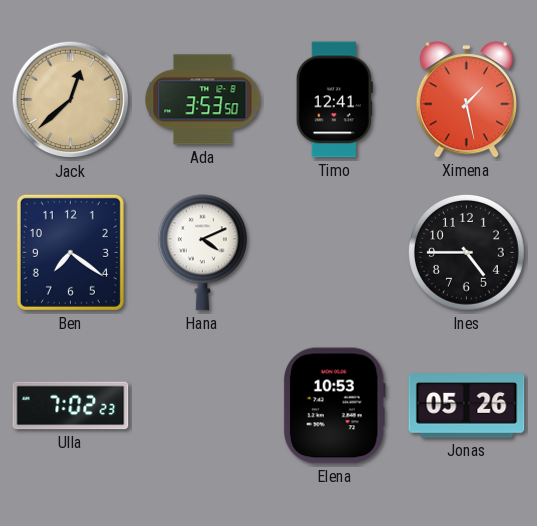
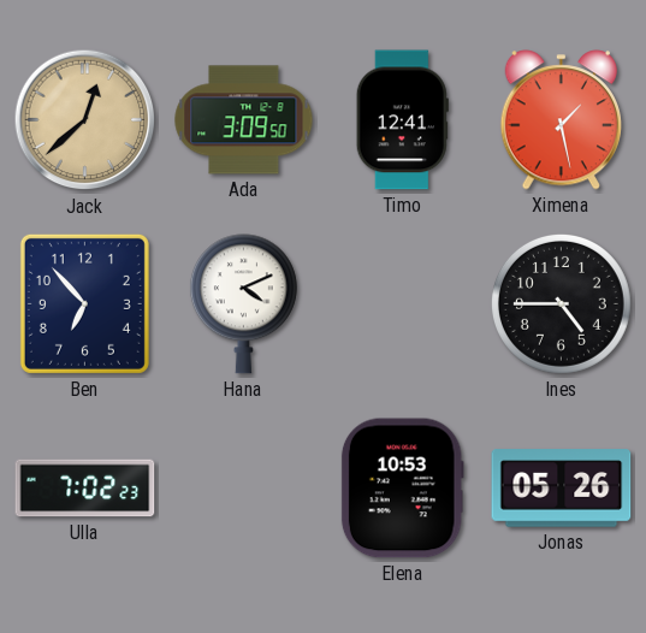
Ada: 3:53 -> 3:09
Ben: 7:21 -> 6:53
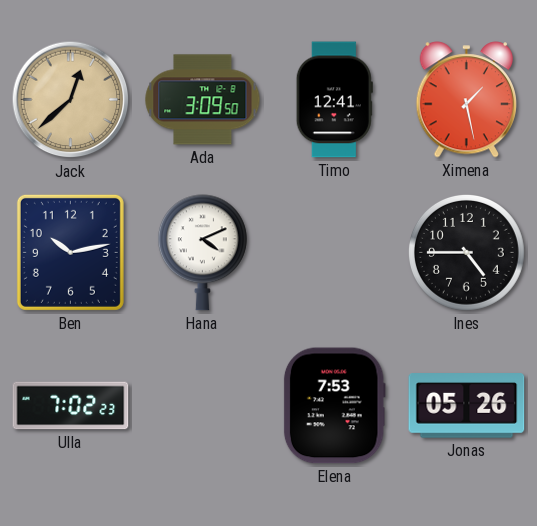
Ben: 6:53 -> 10:13
Elena: 10:53 -> 7:53
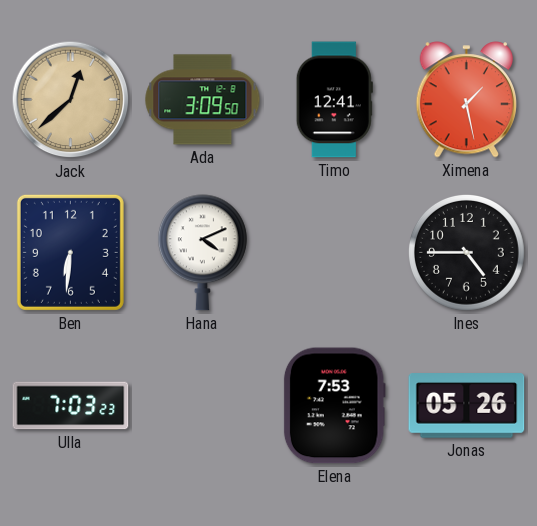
Ben: 10:13 -> 6:31
Ulla: 7:02 -> 7:03
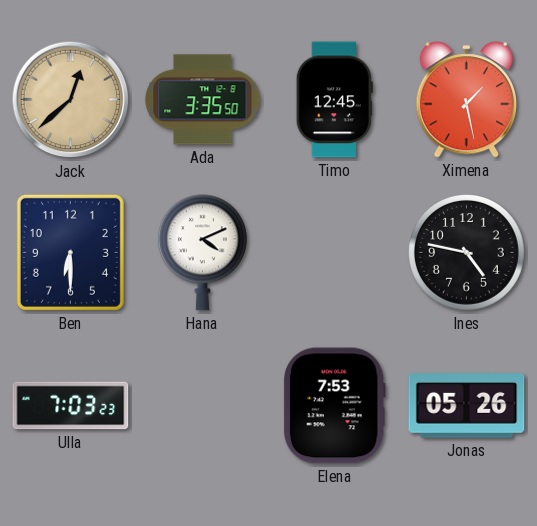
Ada: 3:09 -> 3:35
Timo: 12:41 -> 12:45
Ben: 6:31 -> 6:30
Ines: 4:45 -> 4:47
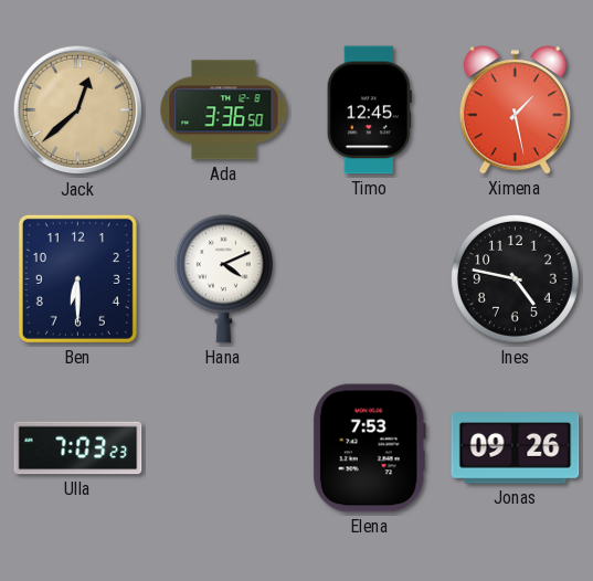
Ada: 3:35 -> 3:36
Jonas: 05:26 -> 09:26
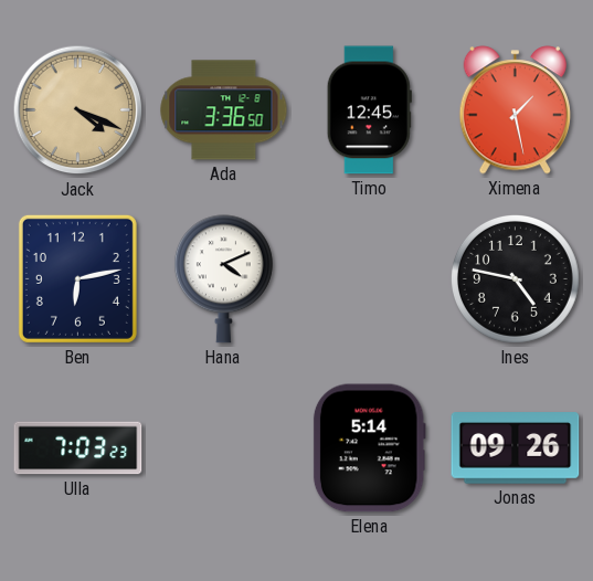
Jack: 12:38 -> 4:19
Ben: 6:30 -> 6:13
Elena: 7:53 -> 5:14
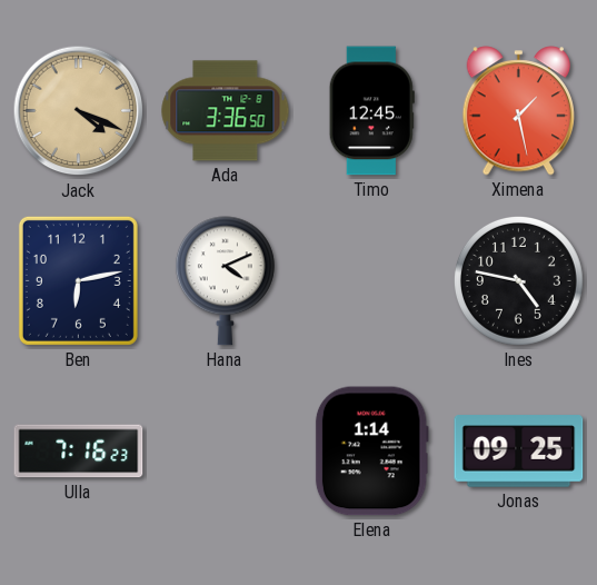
Ulla: 7:03 -> 7:16
Elena: 5:14 -> 1:14
Jonas: 09:26 -> 09:25
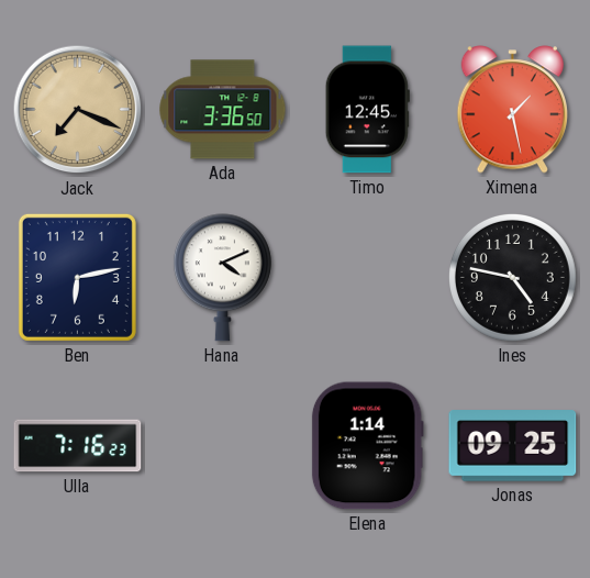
Jack: 4:19 -> 7:19
